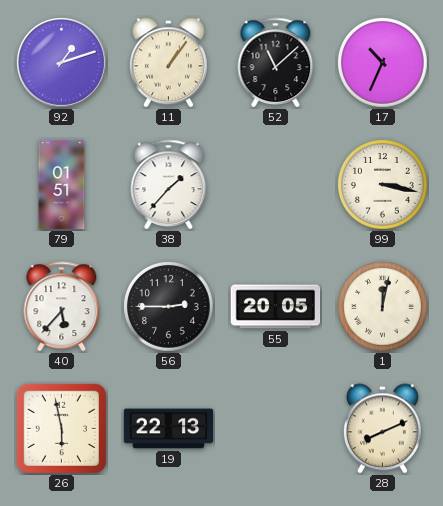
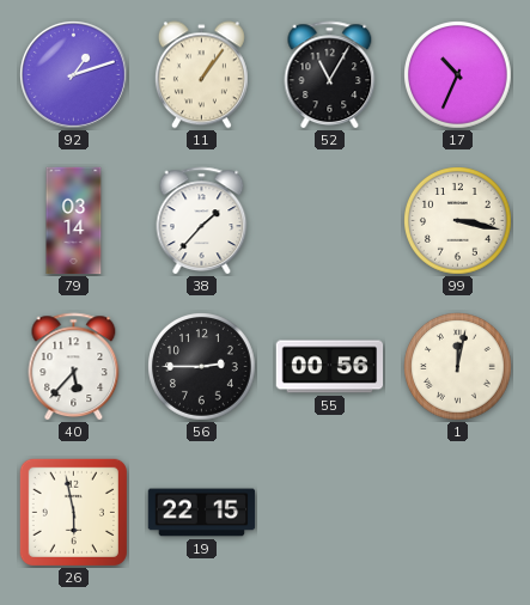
52: 11:08 -> 11:05
79: 01:51 -> 03:14
55: 20:05 -> 00:56
19: 22:13 -> 22:15
28: 8:11 -> none
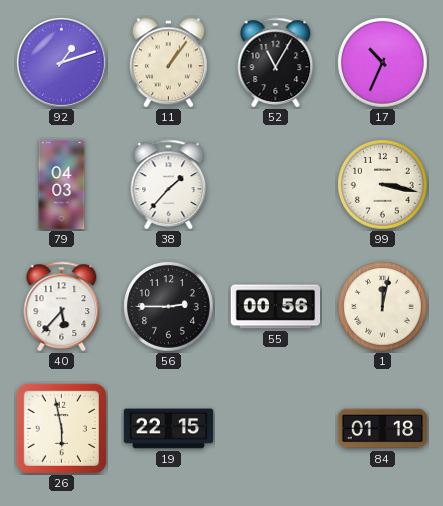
79: 03:14 -> 04:03
84: none -> 01:18
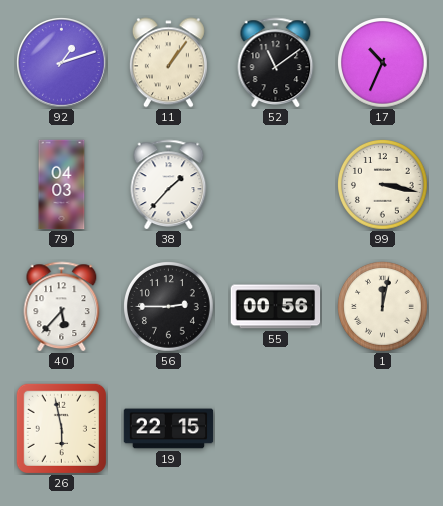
52: 11:05 -> 11:09
84: 01:18 -> none
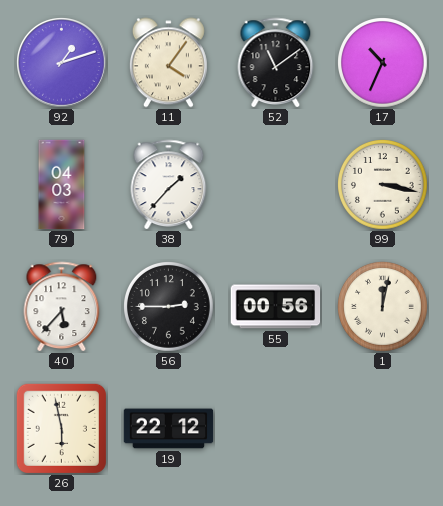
11: 1:06 -> 4:06
19: 22:15 -> 22:12
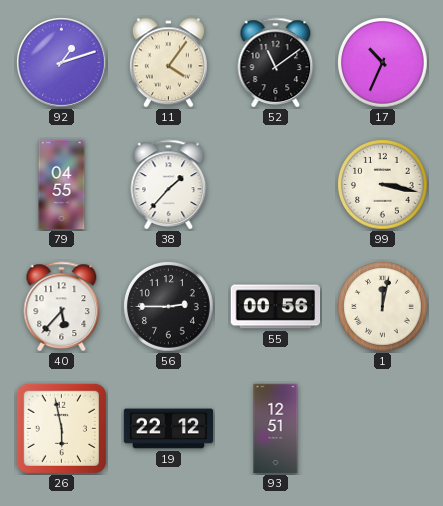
79: 04:03 -> 04:55
93: none -> 12:51
